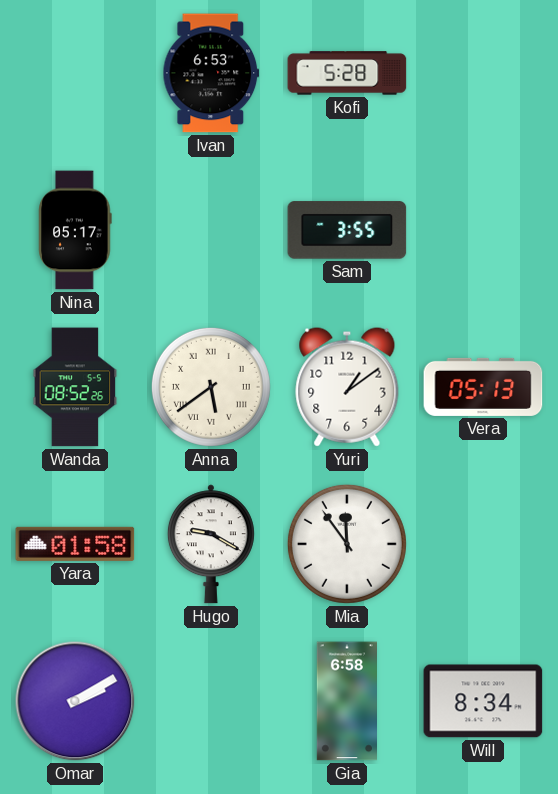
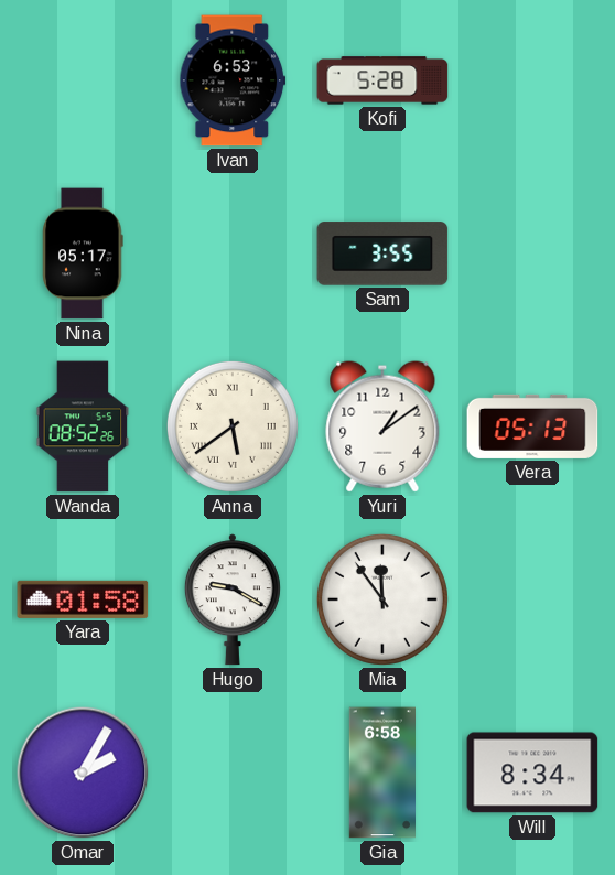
Omar: 2:10 -> 2:05
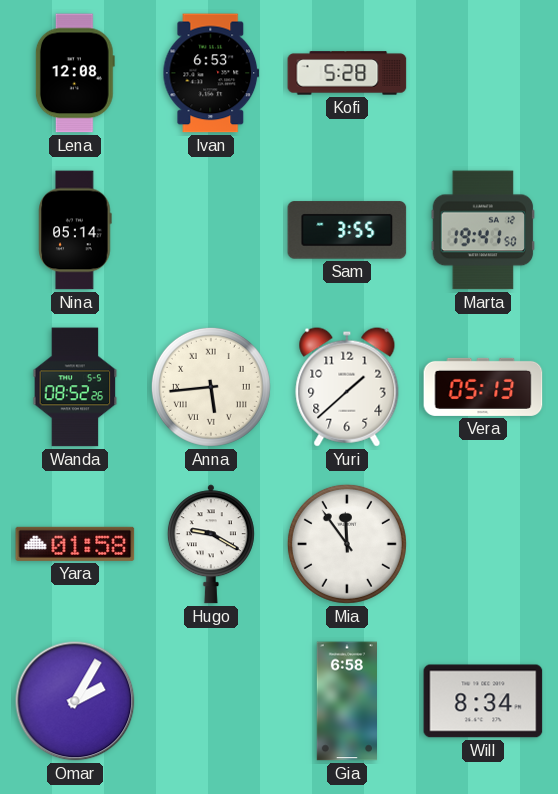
Lena: none -> 12:08
Nina: 05:17 -> 05:14
Marta: none -> 19:41
Anna: 5:39 -> 5:44
Yuri: 1:09 -> 1:38
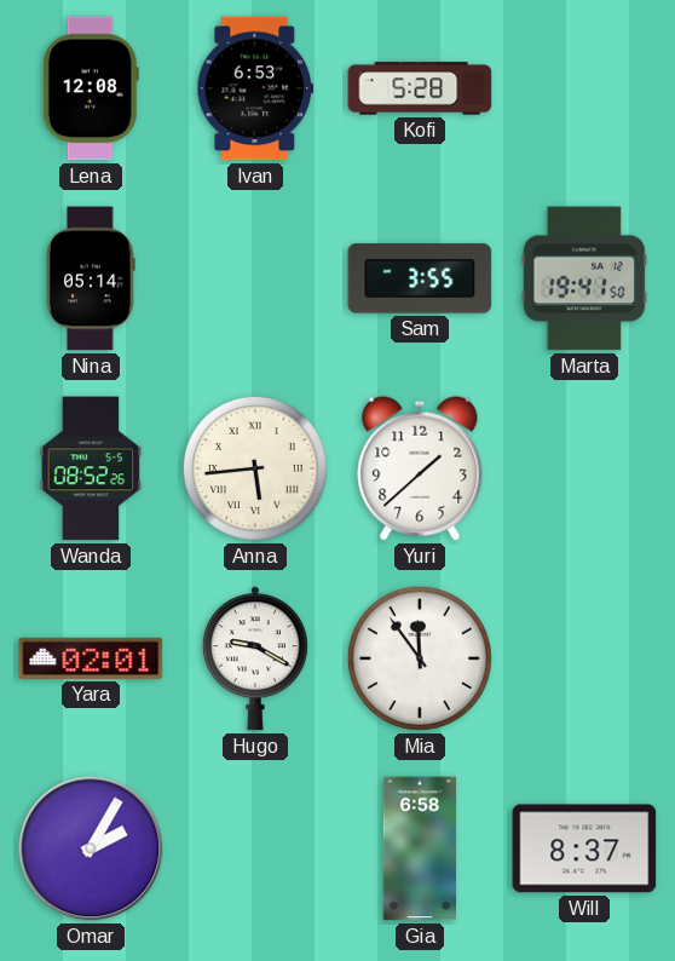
Vera: 05:13 -> none
Yara: 01:58 -> 02:01
Will: 8:34 -> 8:37
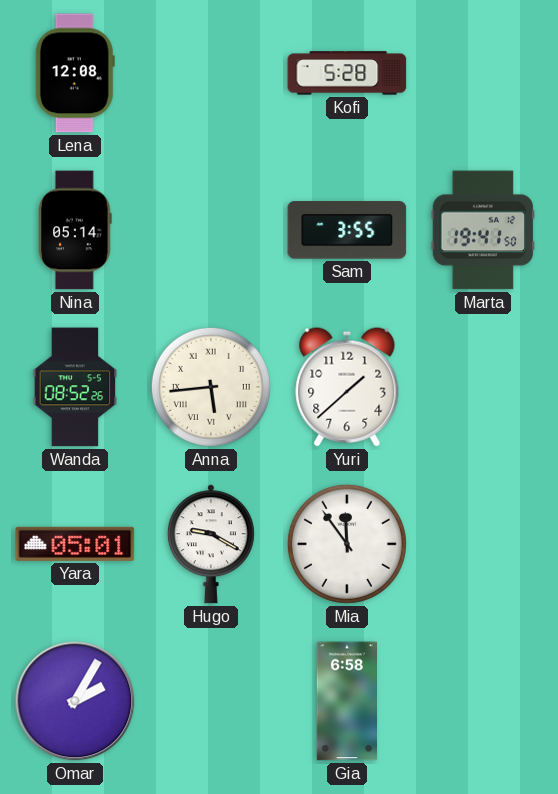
Ivan: 6:53 -> none
Yara: 02:01 -> 05:01
Will: 8:37 -> none
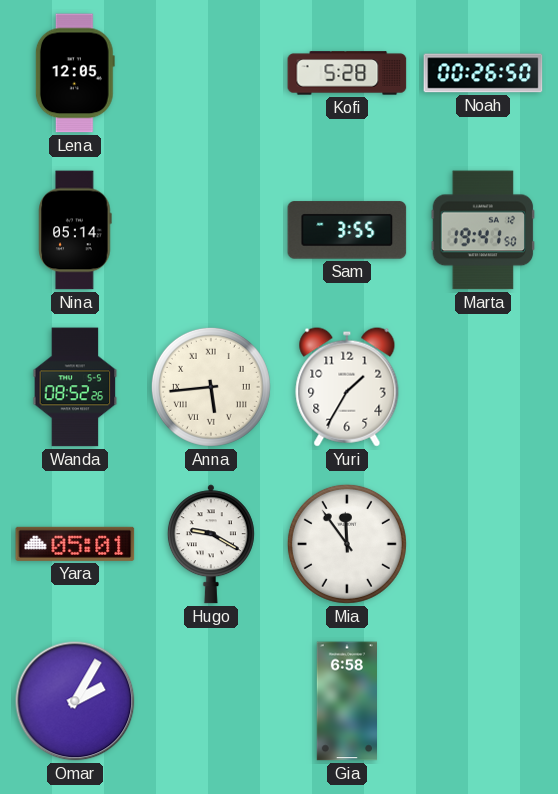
Lena: 12:08 -> 12:05
Noah: none -> 00:26
Yuri: 1:38 -> 1:35
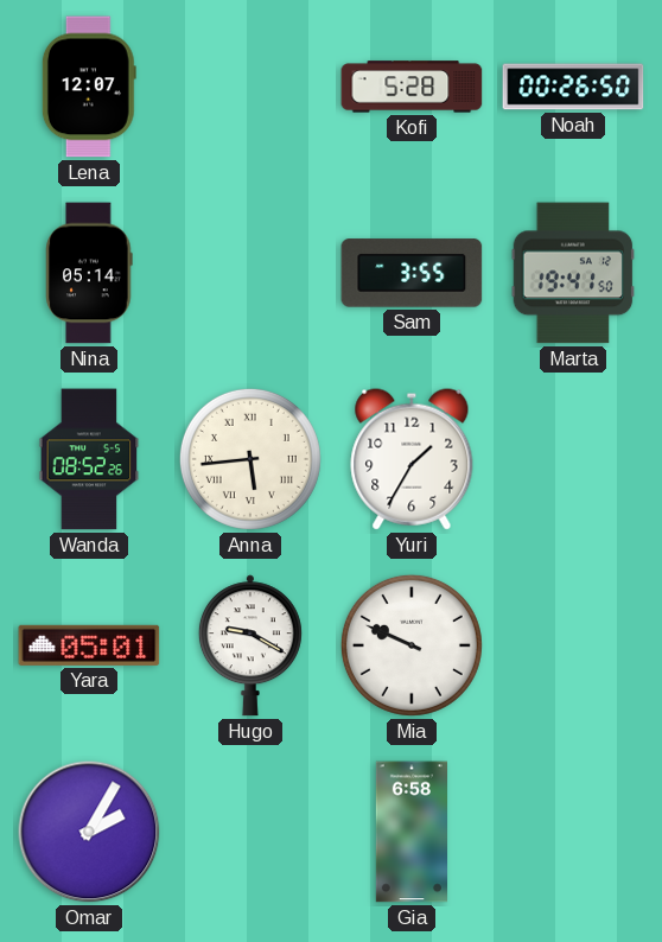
Lena: 12:05 -> 12:07
Mia: 11:54 -> 9:49
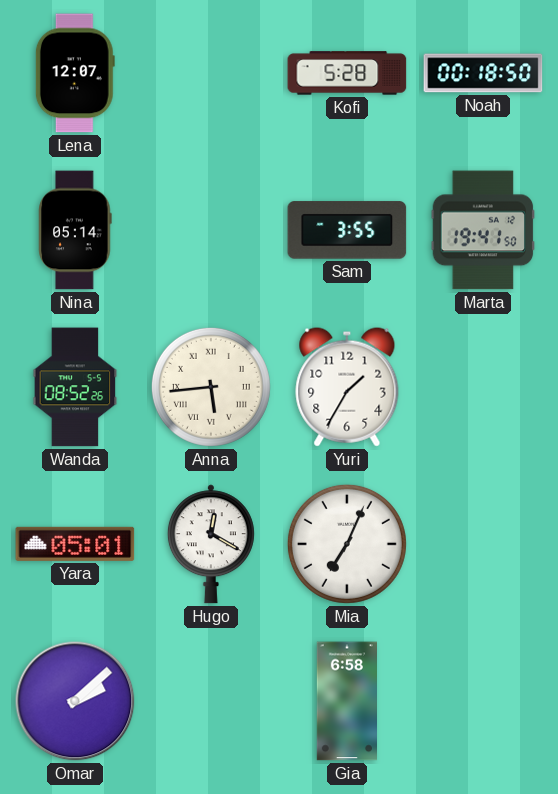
Noah: 00:26 -> 00:18
Hugo: 9:20 -> 12:20
Mia: 9:49 -> 7:04
Omar: 2:05 -> 2:08
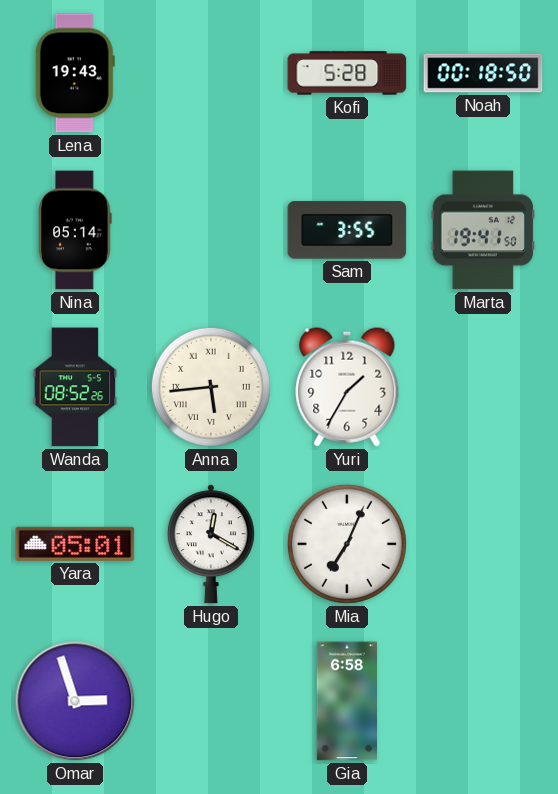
Lena: 12:07 -> 19:43
Omar: 2:08 -> 2:57
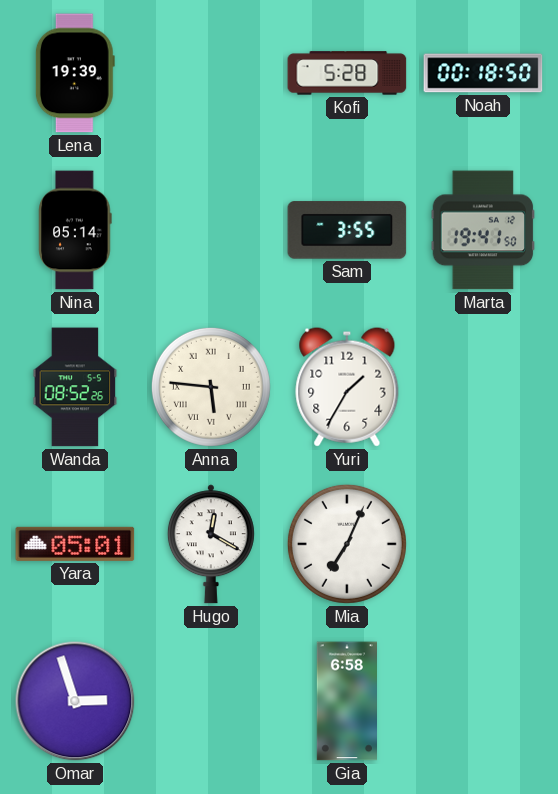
Lena: 19:43 -> 19:39
Anna: 5:44 -> 5:46
